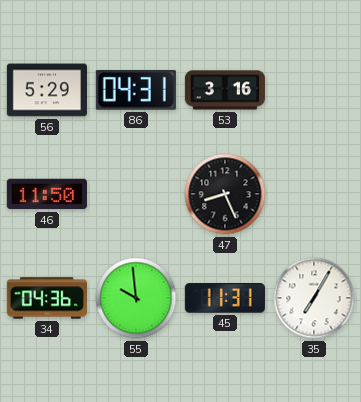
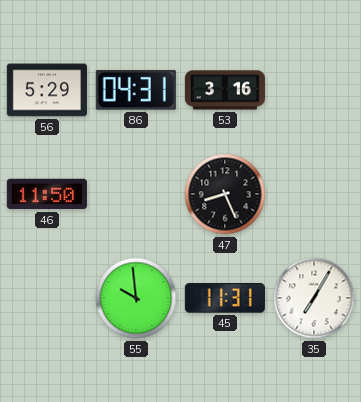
34: 04:36 -> none
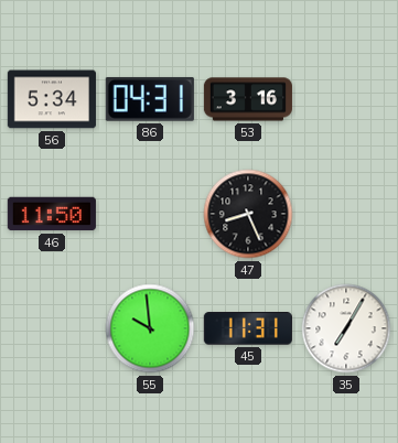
56: 5:29 -> 5:34
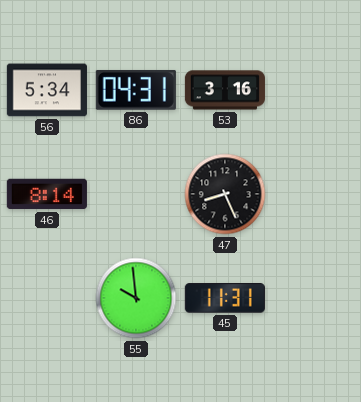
46: 11:50 -> 8:14
35: 7:05 -> none
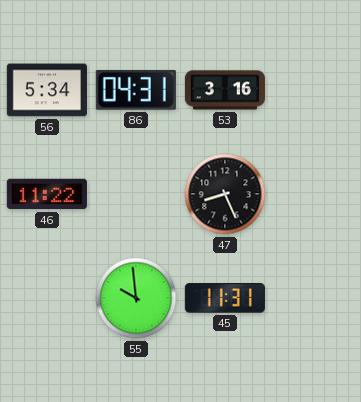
46: 8:14 -> 11:22
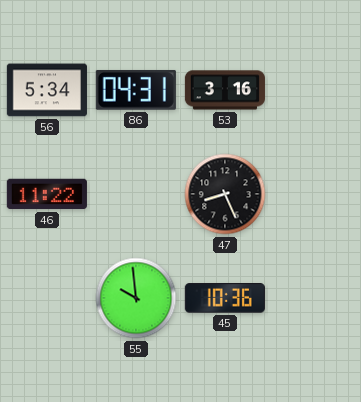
45: 11:31 -> 10:36
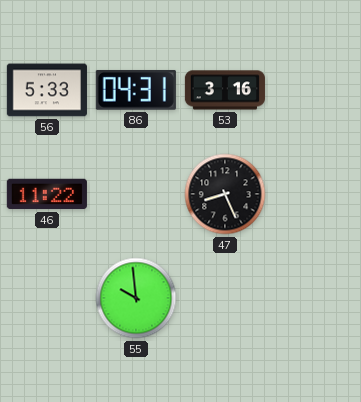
56: 5:34 -> 5:33
45: 10:36 -> none
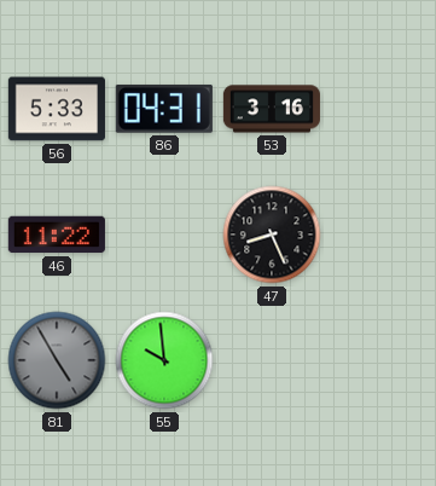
81: none -> 4:55
